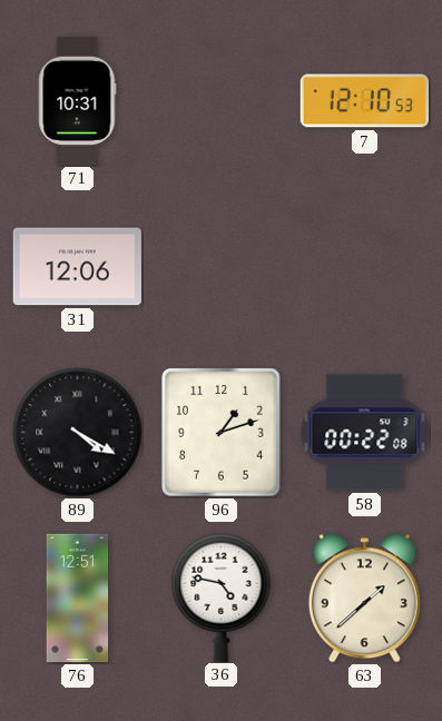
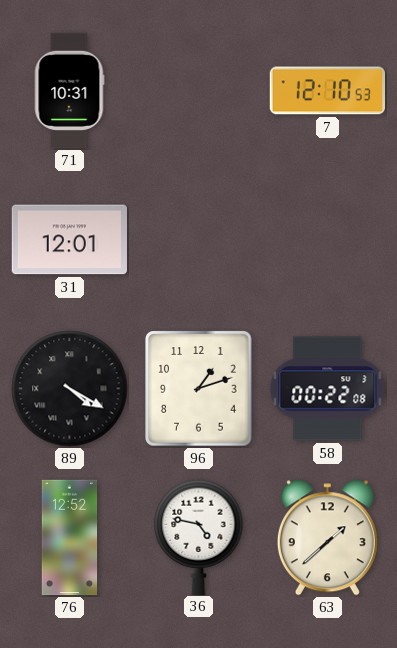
31: 12:06 -> 12:01
76: 12:51 -> 12:52
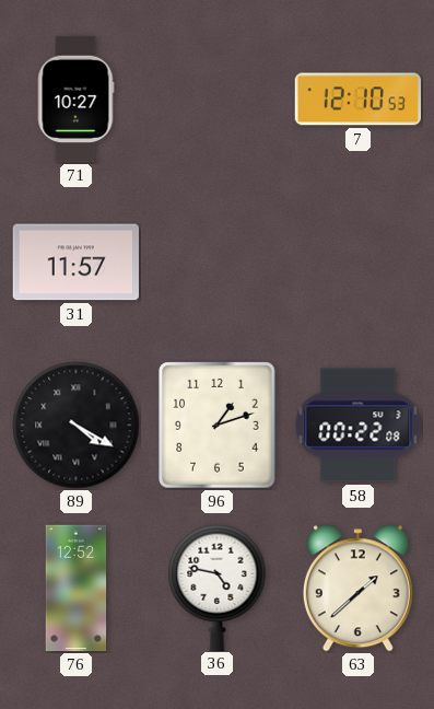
71: 10:31 -> 10:27
31: 12:01 -> 11:57
